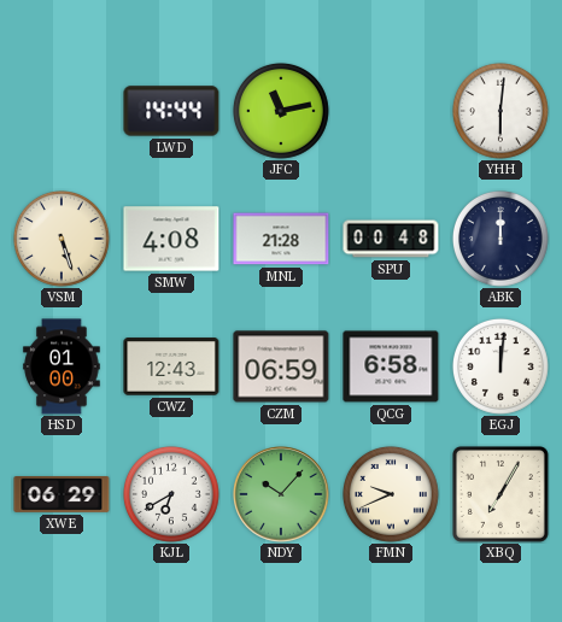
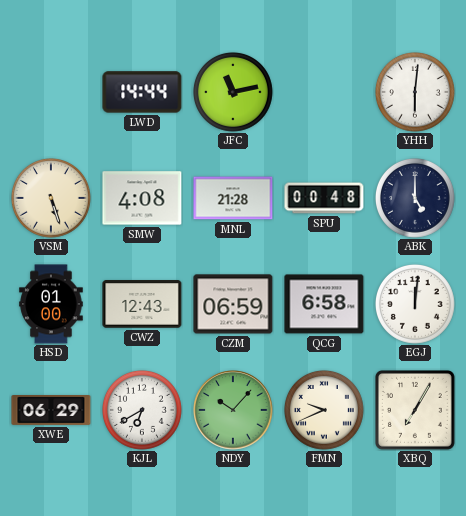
ABK: 12:00 -> 5:00
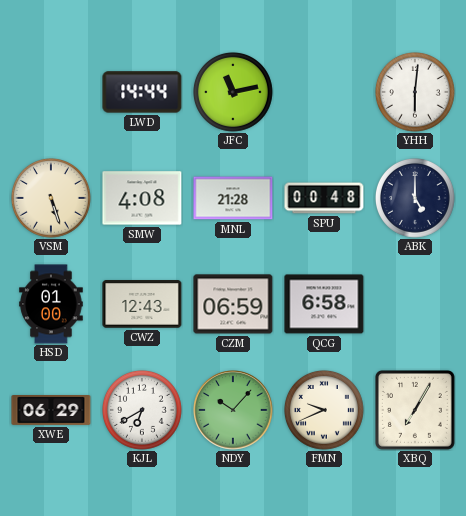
EGJ: 12:01 -> none
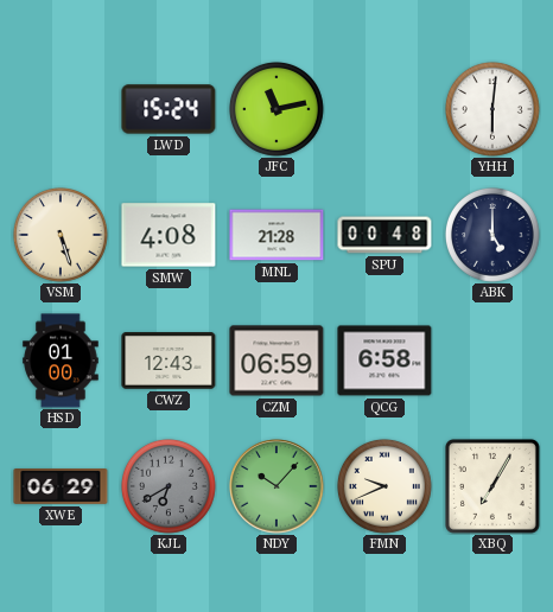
LWD: 14:44 -> 15:24
KJL dial: white -> grey
